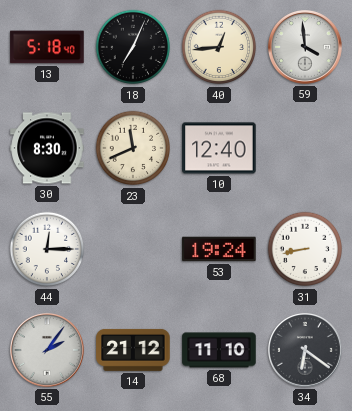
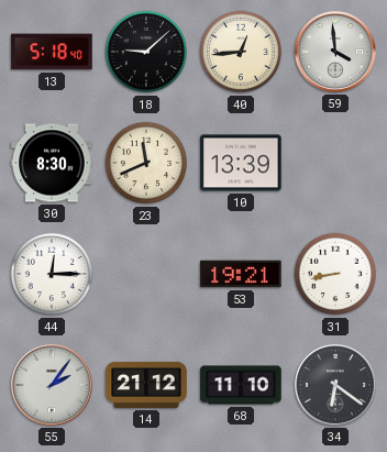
18: 7:04 -> 9:08
10: 12:40 -> 13:39
53: 19:24 -> 19:21
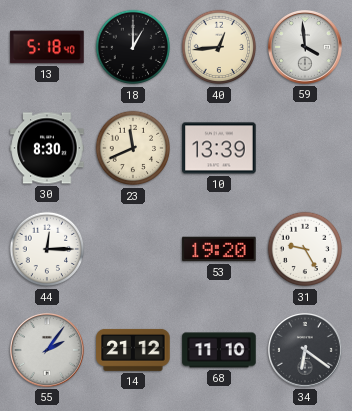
18: 9:08 -> 1:00
53: 19:21 -> 19:20
31: 8:43 -> 9:25
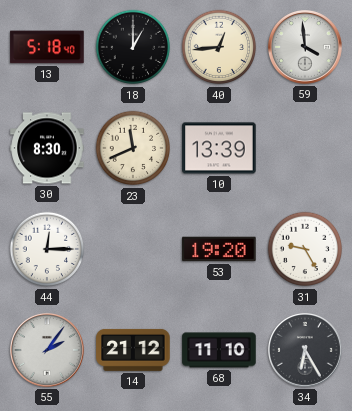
34: 6:21 -> 6:25
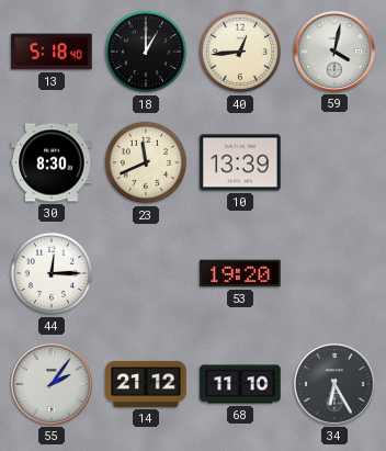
59: 3:59 -> 4:02
31: 9:25 -> none
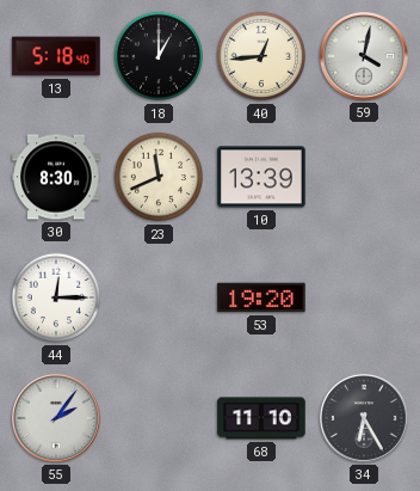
14: 21:12 -> none
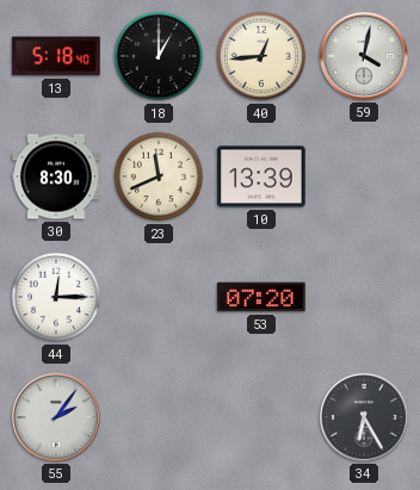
53: 19:20 -> 07:20
68: 11:10 -> none
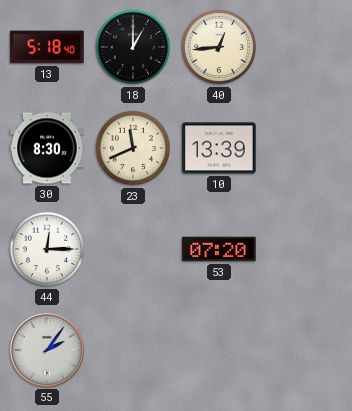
59: 4:02 -> none
34: 6:25 -> none
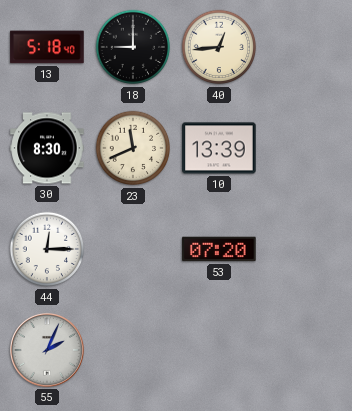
18: 1:00 -> 9:00
55: 2:06 -> 2:04
